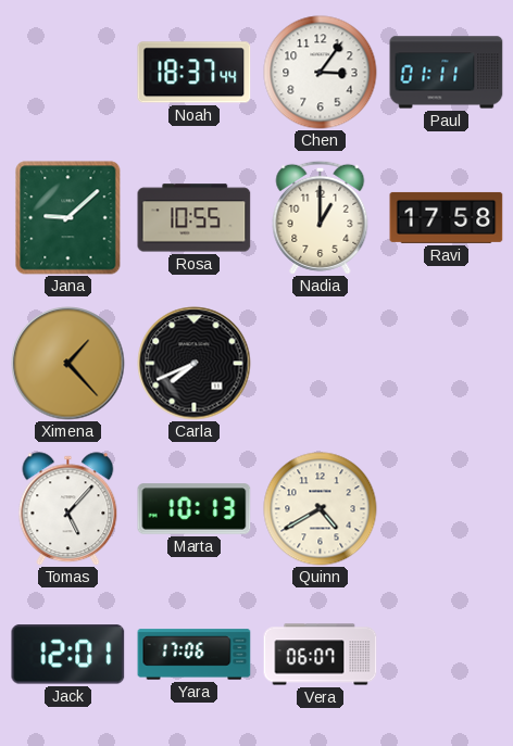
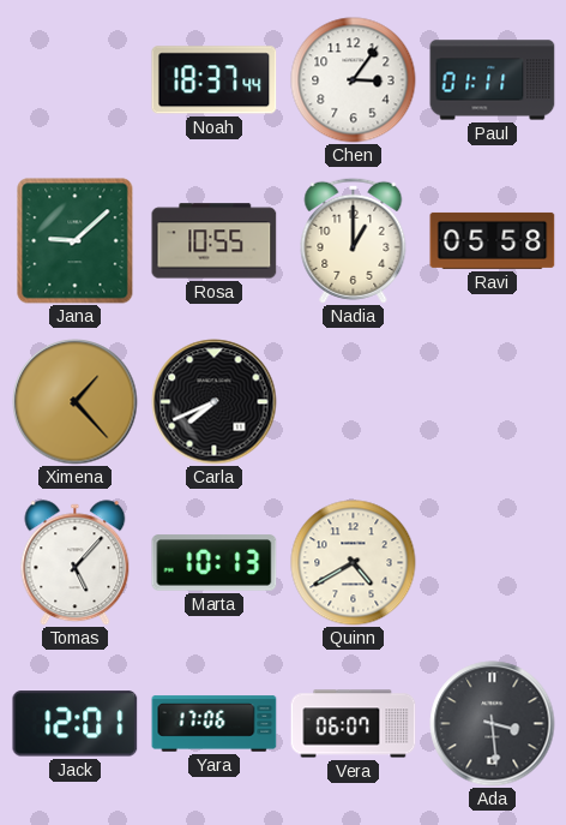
Ravi: 17:58 -> 05:58
Ada: none -> 3:29
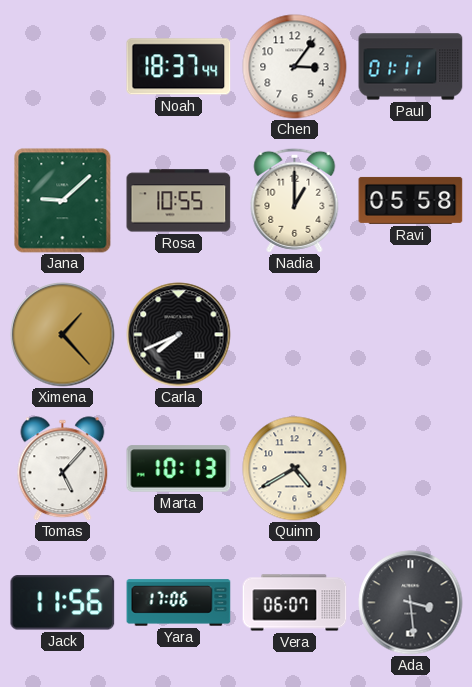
Jack: 12:01 -> 11:56
